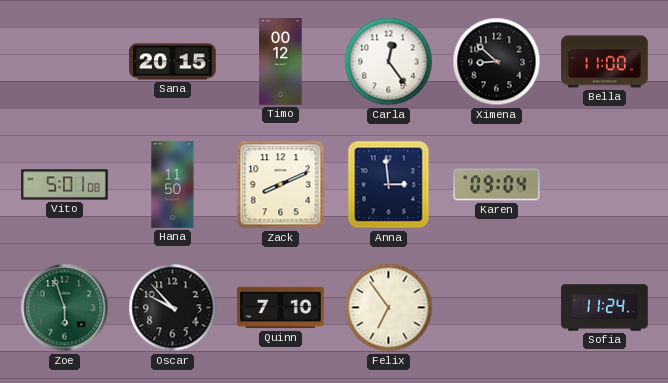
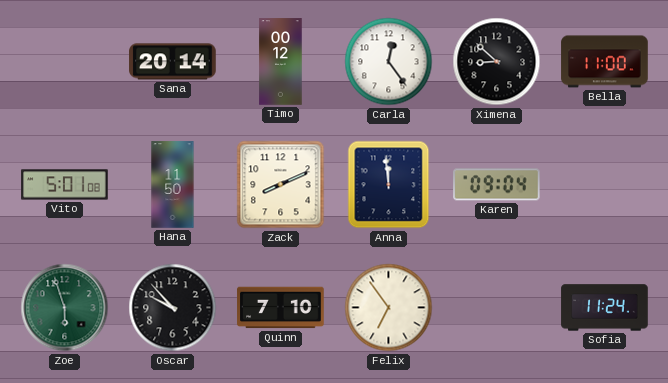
Sana: 20:15 -> 20:14
Anna: 2:59 -> 11:59
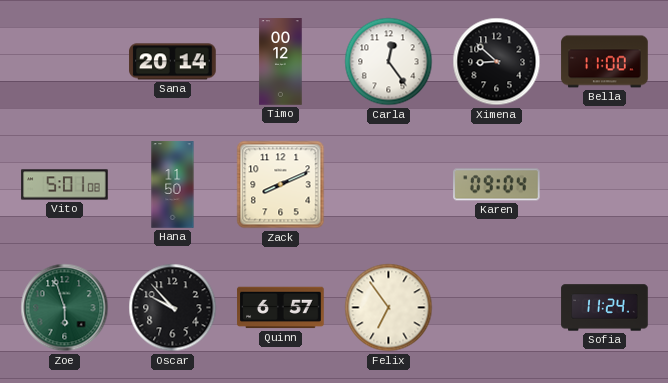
Anna: 11:59 -> none
Quinn: 7:10 -> 6:57
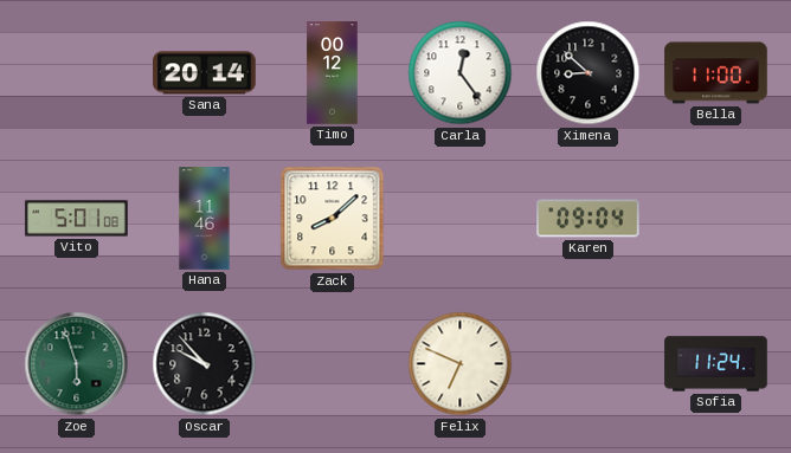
Hana: 11:50 -> 11:46
Zack: 8:11 -> 8:08
Quinn: 6:57 -> none
Felix: 6:54 -> 6:49
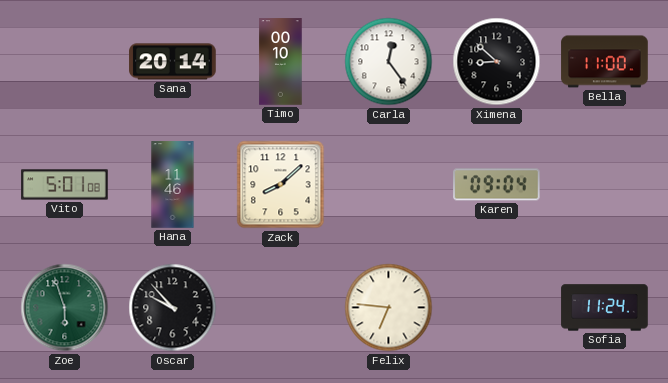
Timo: 00:12 -> 00:10
Felix: 6:49 -> 6:46
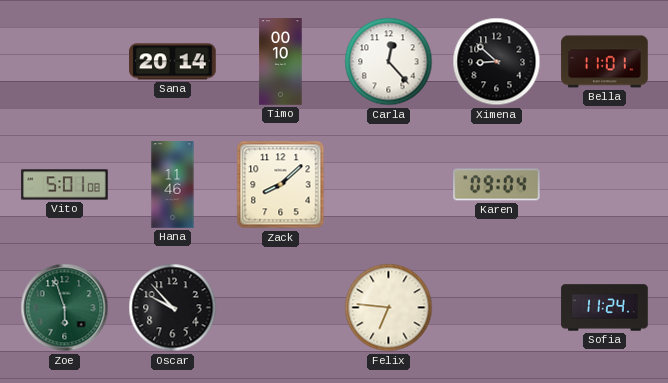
Carla: 12:24 -> 12:23
Bella: 11:00 -> 11:01
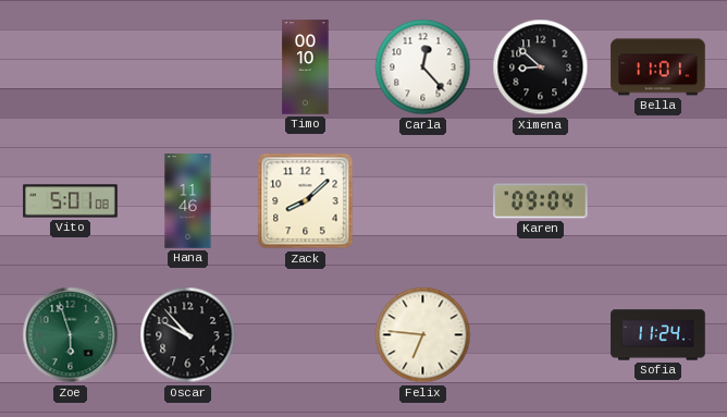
Sana: 20:14 -> none
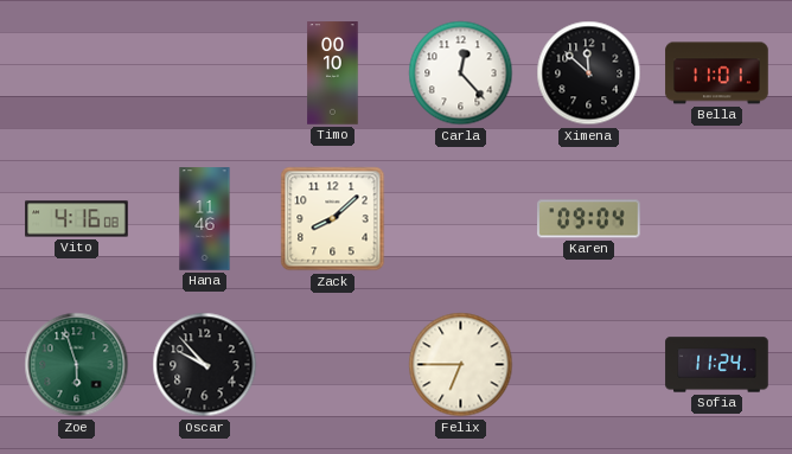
Ximena: 8:52 -> 11:52
Vito: 5:01 -> 4:16
Felix: 6:46 -> 6:45
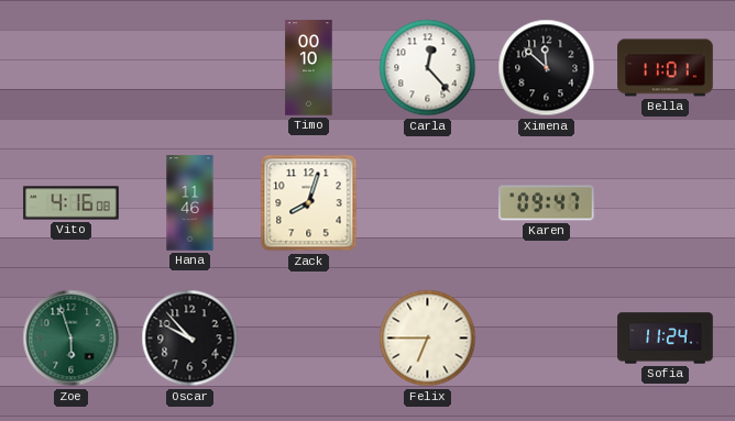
Zack: 8:08 -> 8:03
Karen: 09:04 -> 09:47
